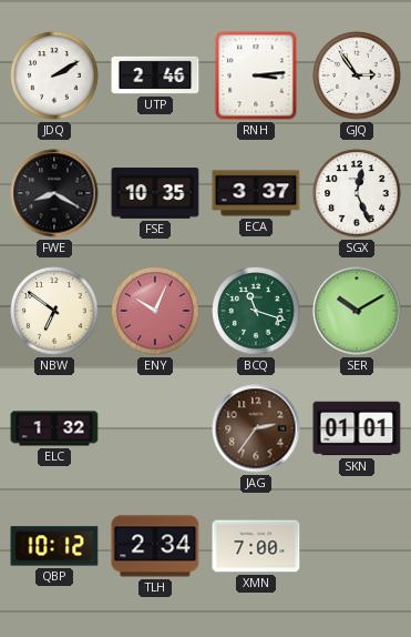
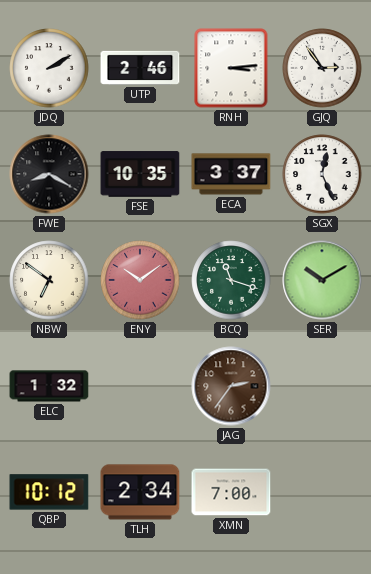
ENY: 10:04 -> 10:09
SKN: 01:01 -> none
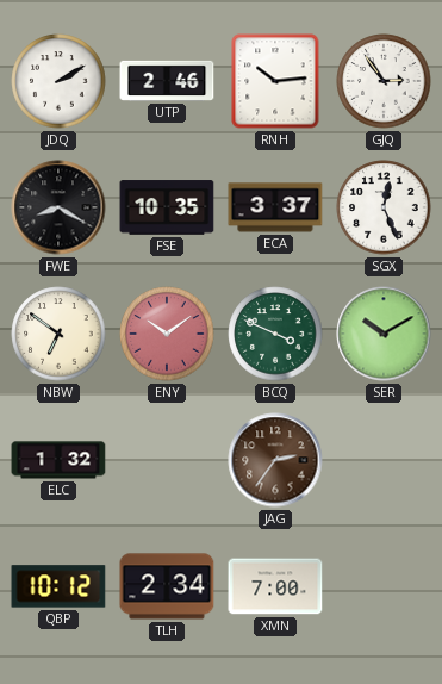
RNH: 3:14 -> 10:14
BCQ: 11:18 -> 3:49
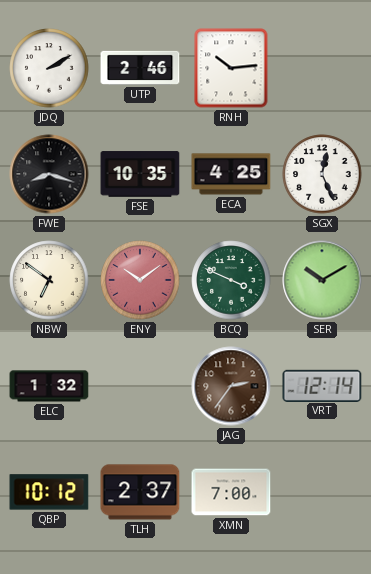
GJQ: 2:54 -> none
FWE: 8:20 -> 8:18
ECA: 3:37 -> 4:25
VRT: none -> 12:14
TLH: 2:34 -> 2:37
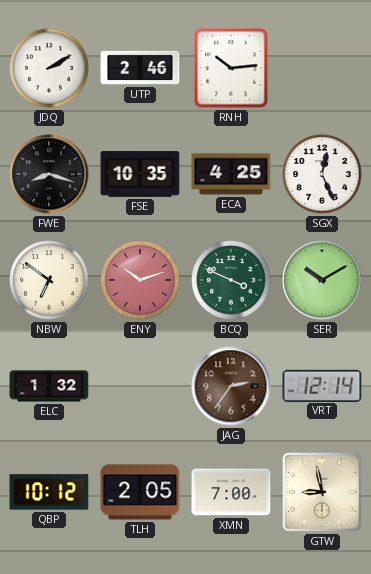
ENY: 10:09 -> 10:12
TLH: 2:37 -> 2:05
GTW: none -> 8:58
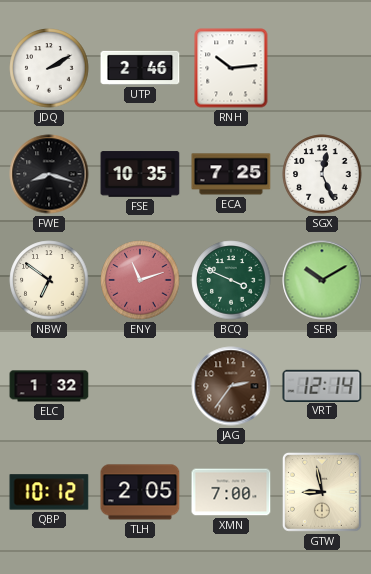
ECA: 4:25 -> 7:25
ENY: 10:12 -> 11:12
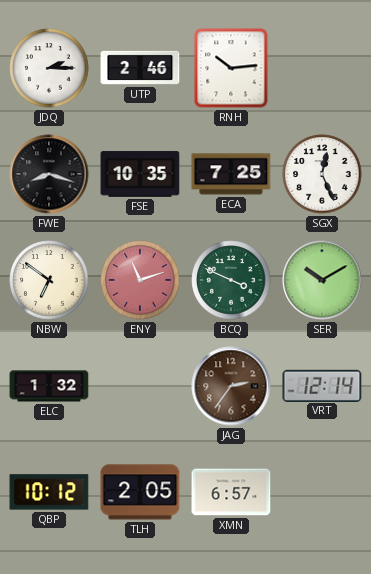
JDQ: 2:10 -> 2:15
XMN: 7:00 -> 6:57
GTW: 8:58 -> none
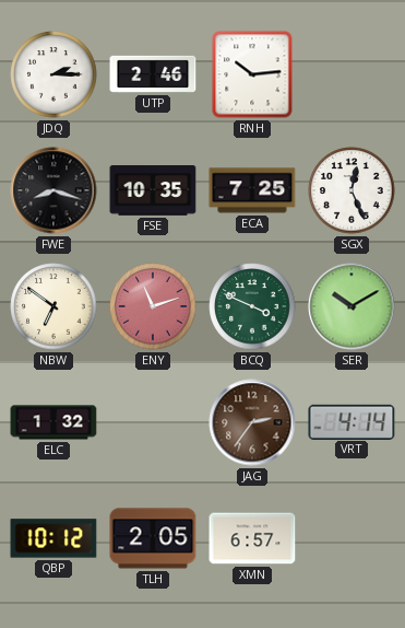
VRT: 12:14 -> 4:14
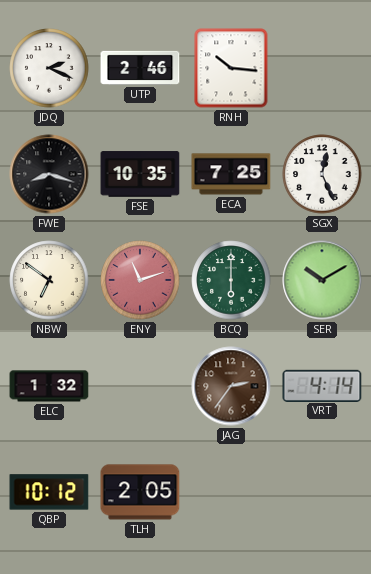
JDQ: 2:15 -> 2:19
RNH: 10:14 -> 10:16
BCQ: 3:49 -> 6:00
XMN: 6:57 -> none
